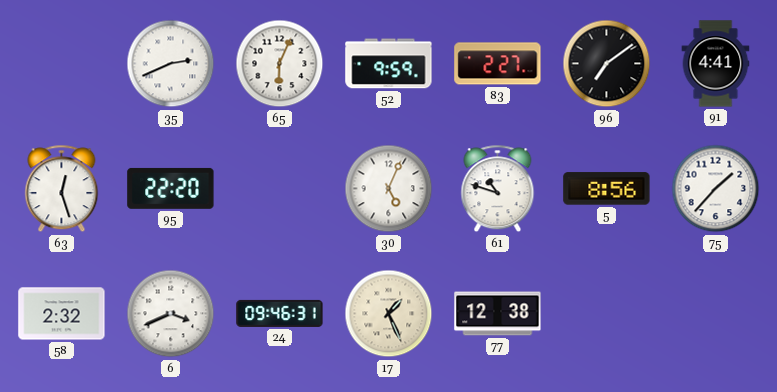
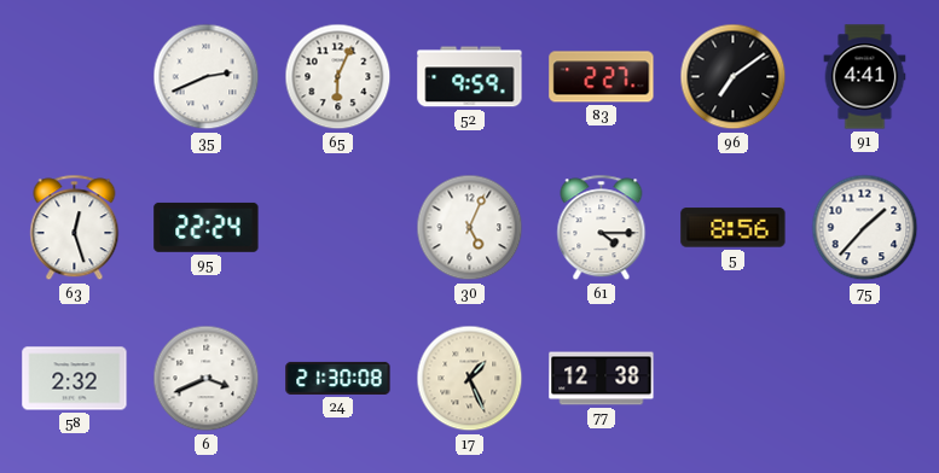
95: 22:20 -> 22:24
61: 10:48 -> 4:15
24: 09:46 -> 21:30
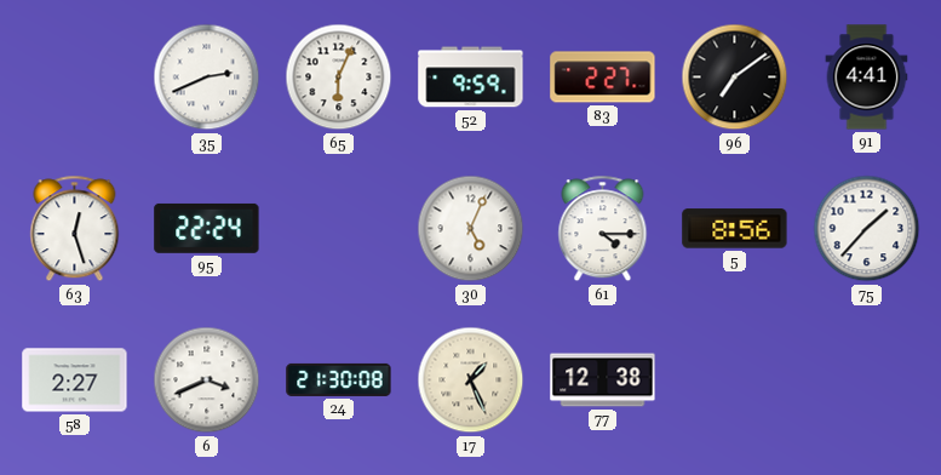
58: 2:32 -> 2:27
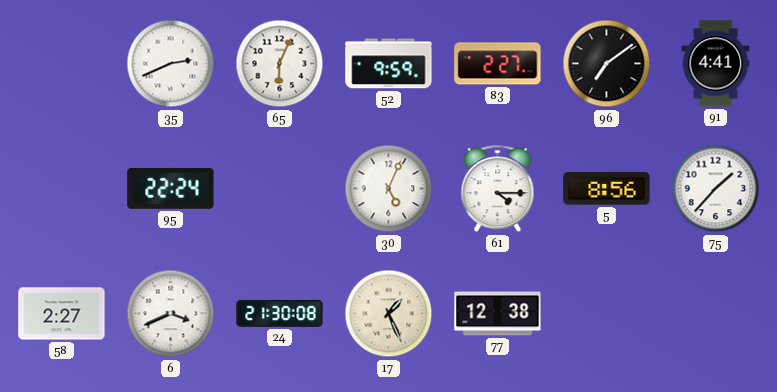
63: 12:27 -> none
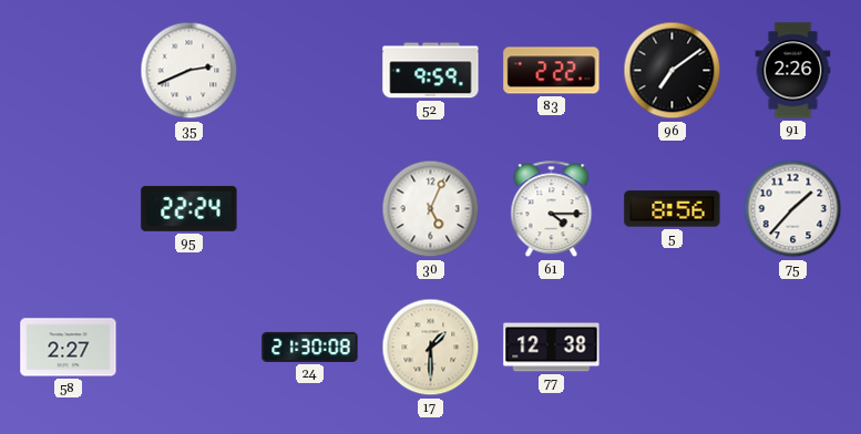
65: 6:04 -> none
83: 2:27 -> 2:22
91: 4:41 -> 2:26
6: 3:41 -> none
17: 1:26 -> 1:30
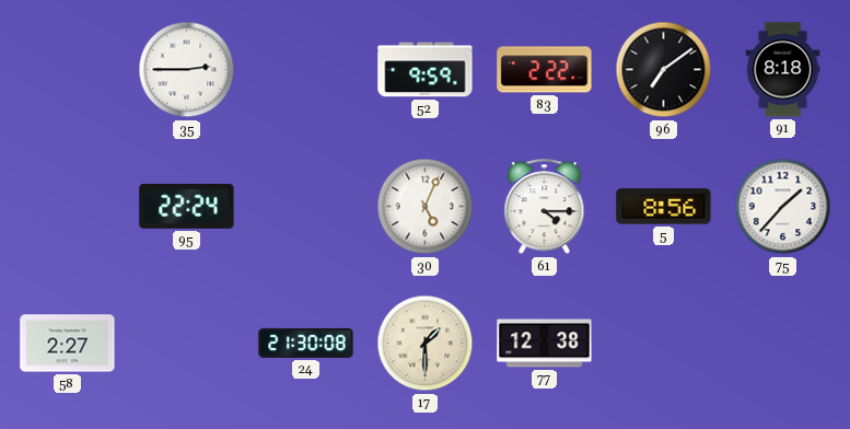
35: 2:41 -> 2:45
91: 2:26 -> 8:18
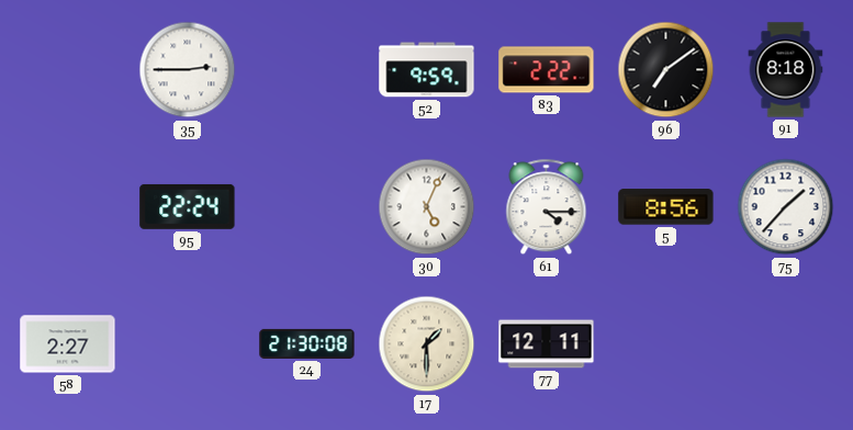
77: 12:38 -> 12:11
